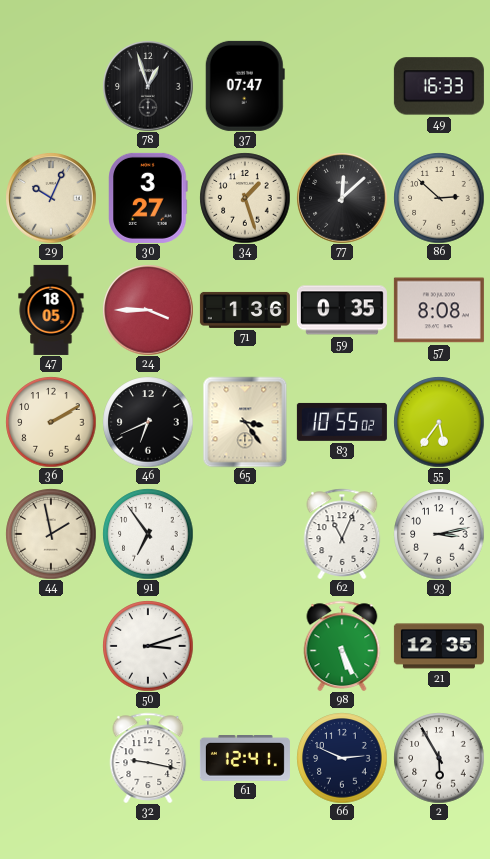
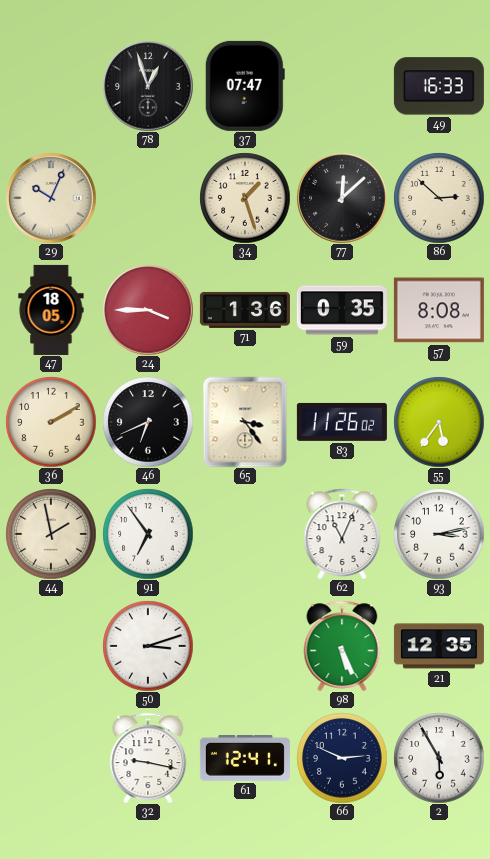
30: 3:27 -> none
83: 10:55 -> 11:26
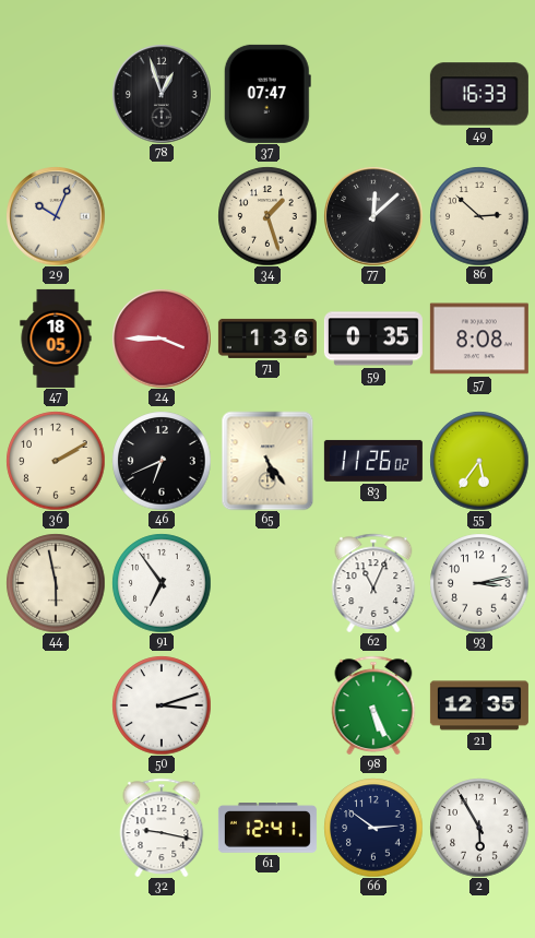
65: 3:24 -> 5:24
44: 1:58 -> 5:58
66: 2:49 -> 2:51
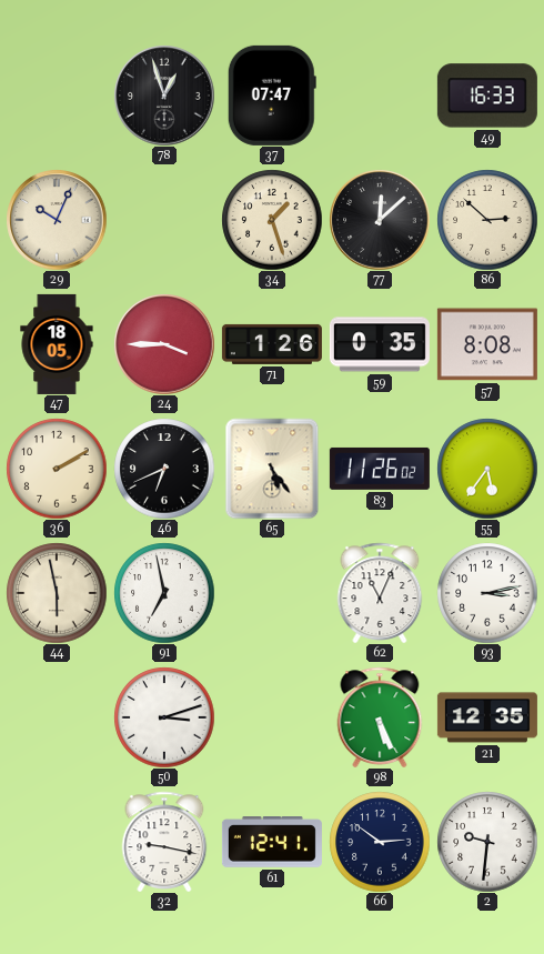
71: 1:36 -> 1:26
91: 6:54 -> 6:58
2: 5:55 -> 9:31
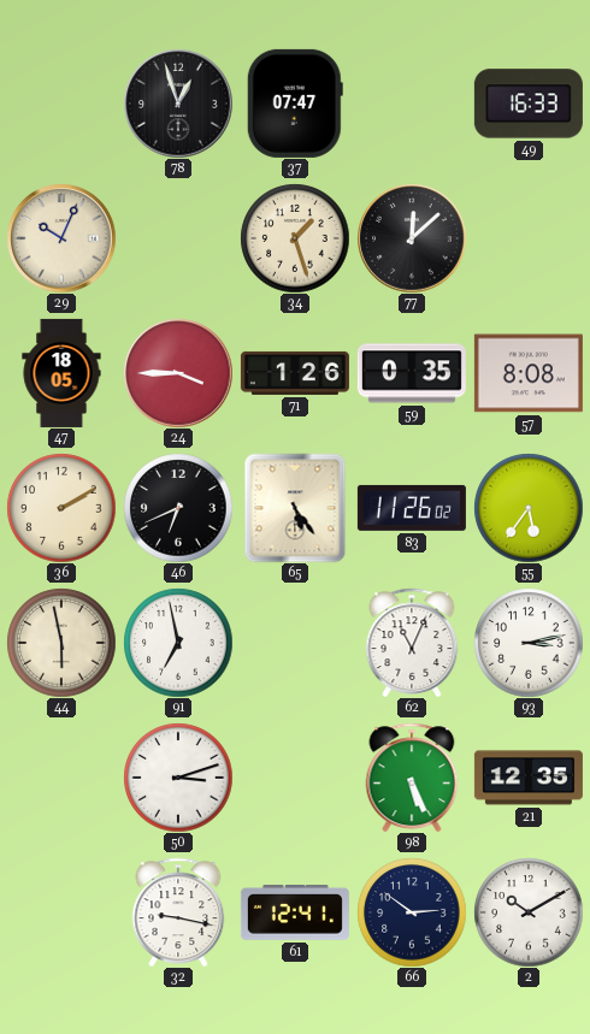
86: 2:52 -> none
2: 9:31 -> 10:10
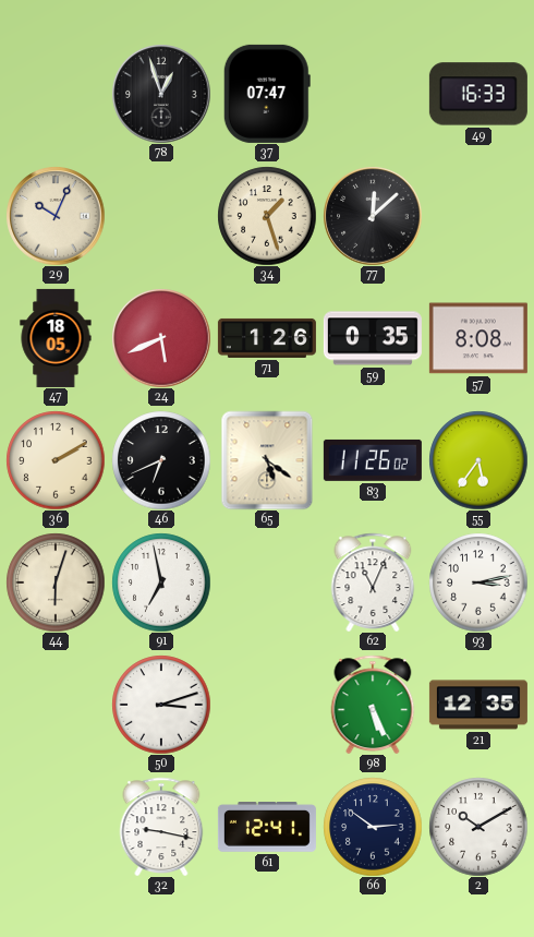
24: 3:45 -> 5:41
65: 5:24 -> 5:21
44: 5:58 -> 6:03
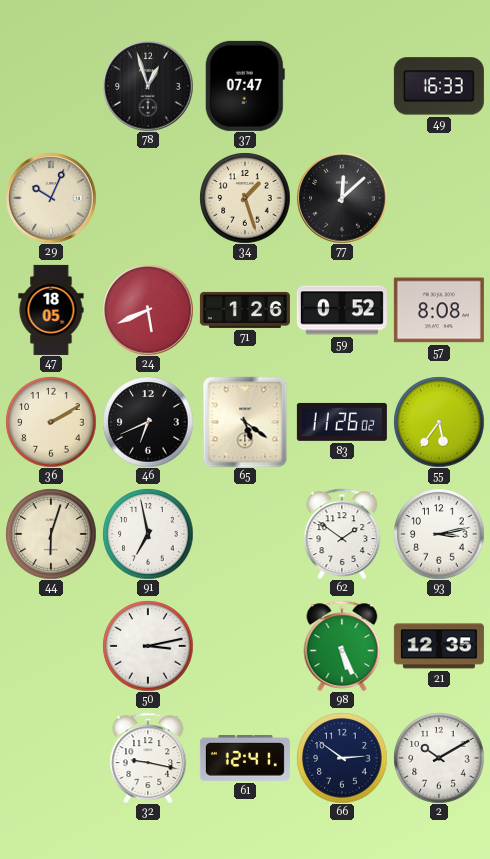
59: 0:35 -> 0:52
62: 11:04 -> 1:51
50: 3:12 -> 3:13
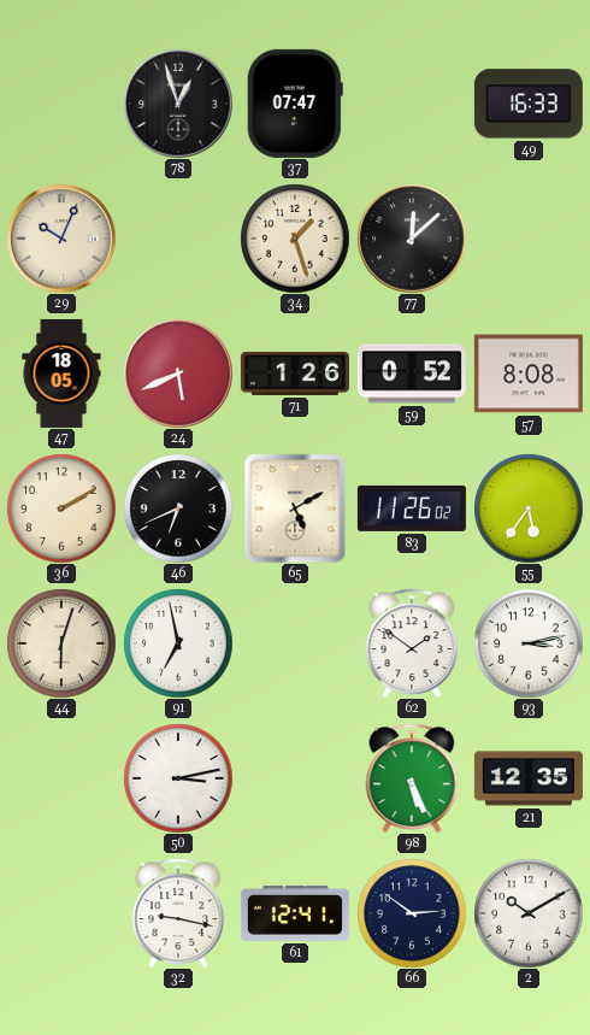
65: 5:21 -> 5:10
